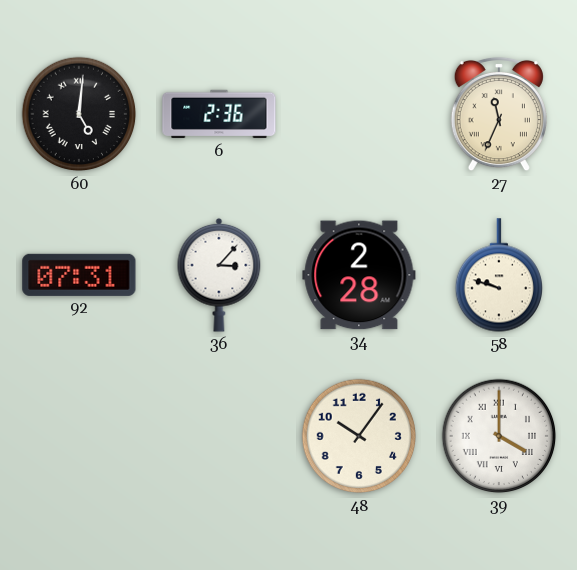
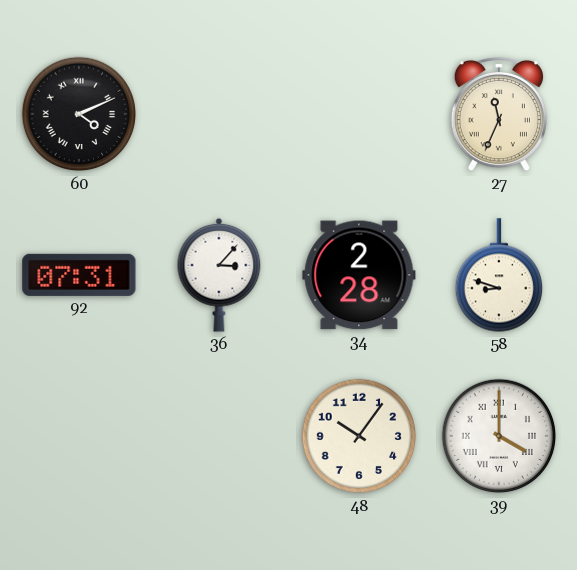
60: 5:01 -> 4:11
6: 2:36 -> none
58: 9:48 -> 8:48
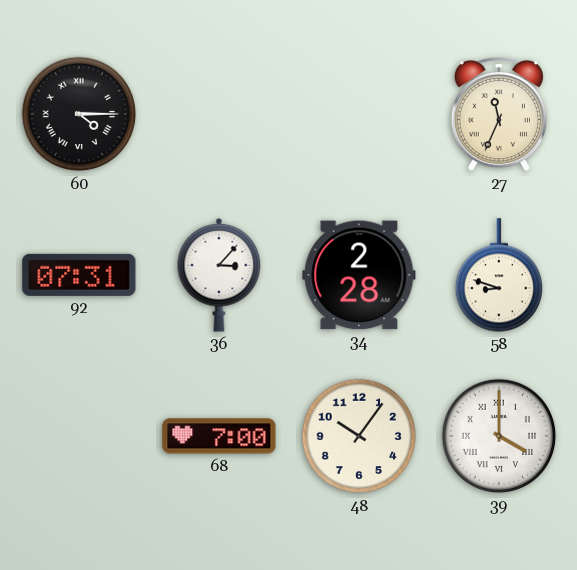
60: 4:11 -> 4:15
68: none -> 7:00
